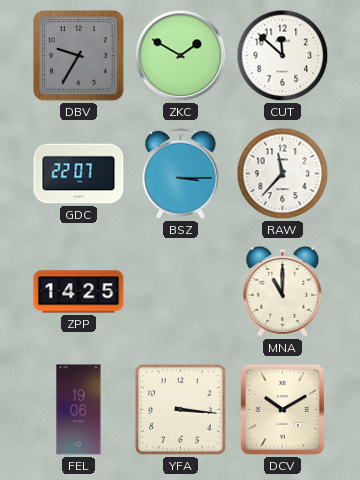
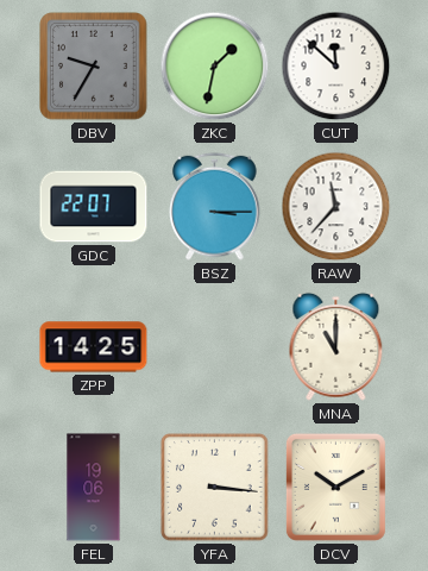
ZKC: 1:50 -> 1:32
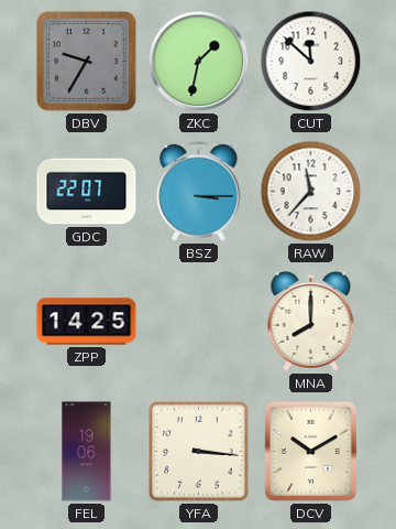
MNA: 11:00 -> 8:00
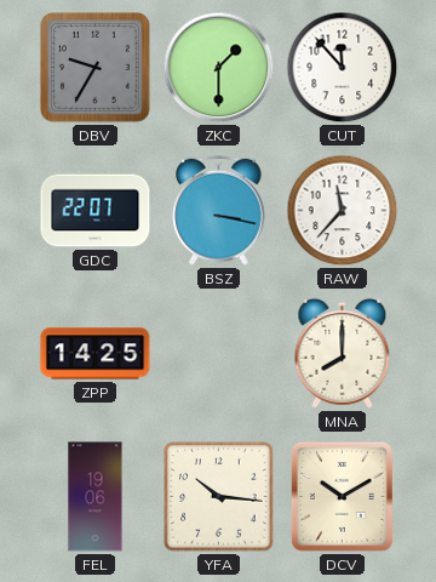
ZKC: 1:32 -> 1:30
CUT: 11:52 -> 11:53
BSZ: 3:15 -> 3:17
YFA: 3:16 -> 10:16
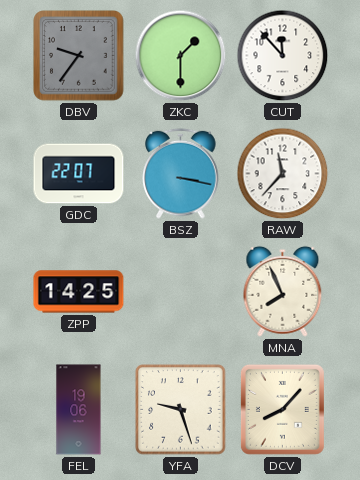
DBV: 9:35 -> 9:36
MNA: 8:00 -> 7:56
YFA: 10:16 -> 9:27
DCV: 10:10 -> 8:07
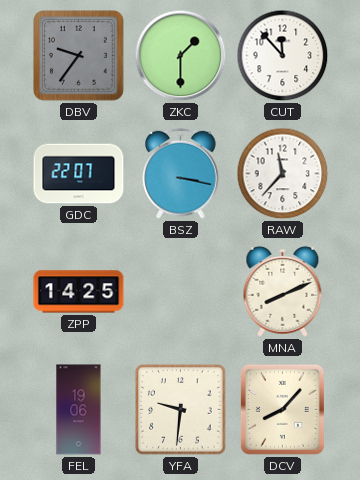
MNA: 7:56 -> 8:11
YFA: 9:27 -> 9:31
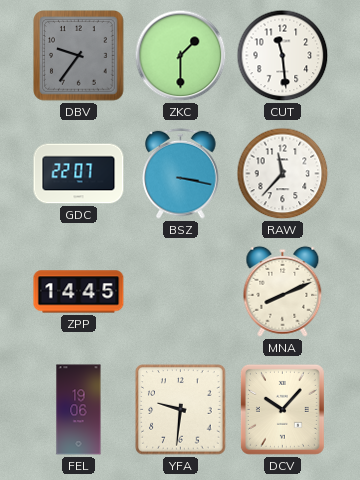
CUT: 11:53 -> 11:29
ZPP: 14:25 -> 14:45
DCV: 8:07 -> 10:07
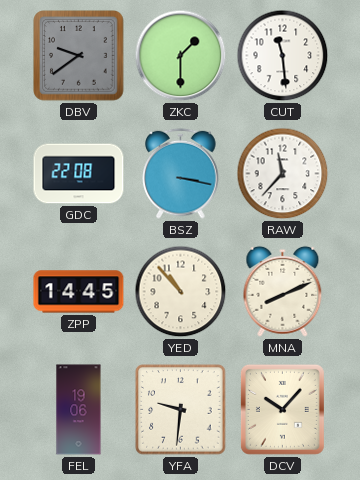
DBV: 9:36 -> 9:39
GDC: 22:07 -> 22:08
YED: none -> 10:53
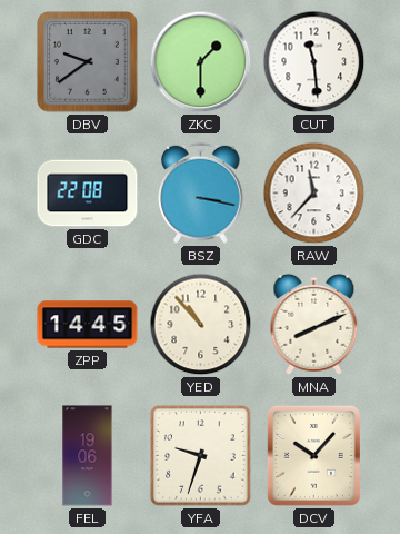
YFA: 9:31 -> 9:33
